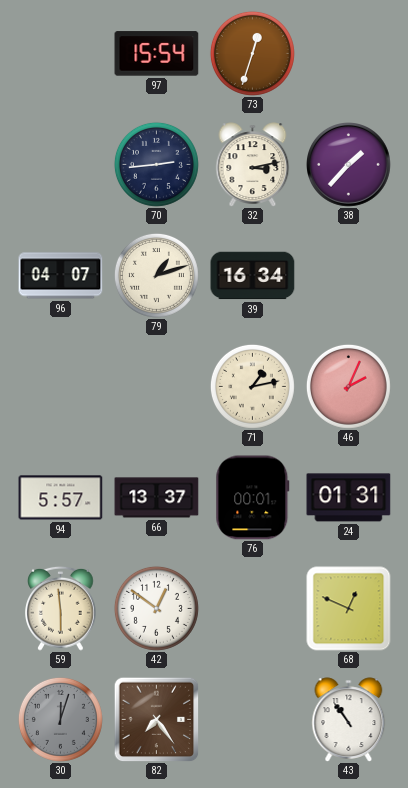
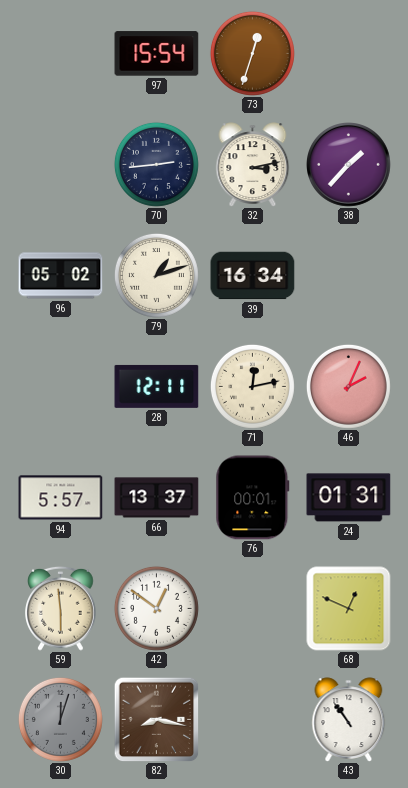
96: 04:07 -> 05:02
28: none -> 12:11
71: 1:13 -> 12:13
82: 7:24 -> 8:17
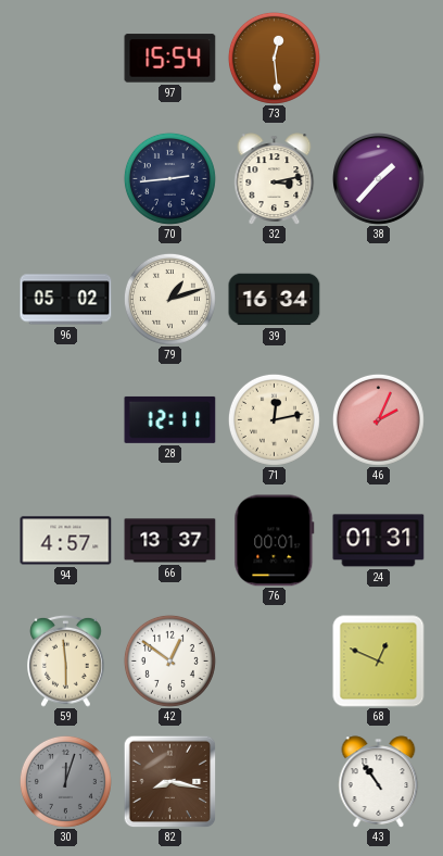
73: 12:33 -> 12:29
94: 5:57 -> 4:57
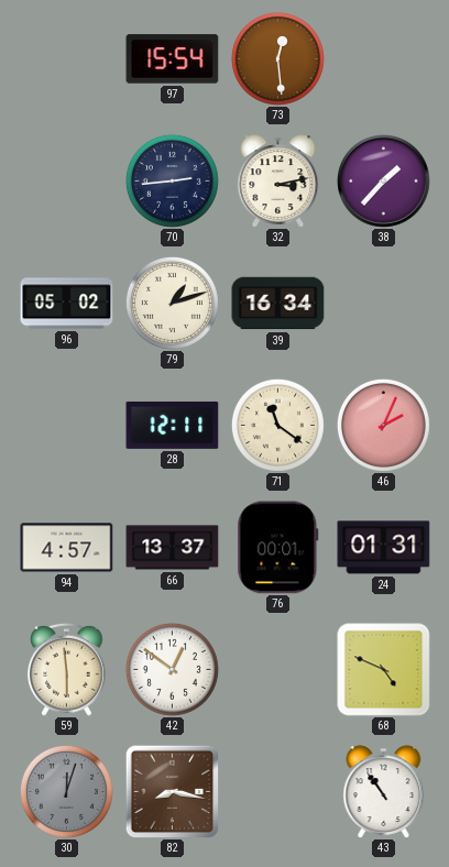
71: 12:13 -> 11:21
68: 12:49 -> 4:49
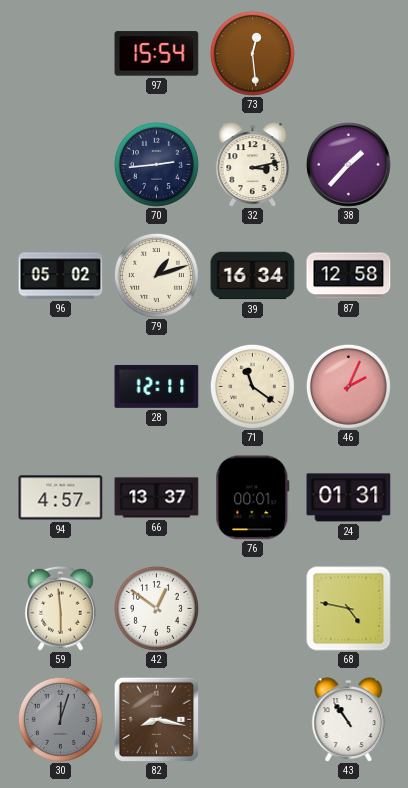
87: none -> 12:58
68: 4:49 -> 4:47
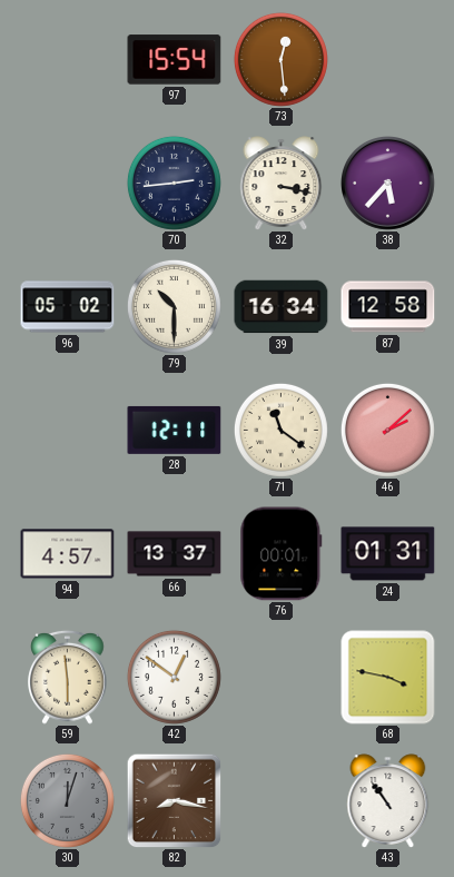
32: 3:13 -> 3:17
38: 1:37 -> 5:37
79: 1:12 -> 10:30
46: 2:04 -> 2:08
68: 4:47 -> 3:47
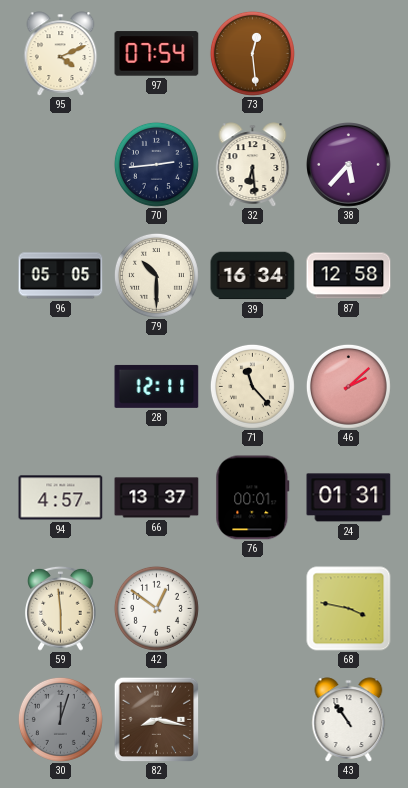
95: none -> 4:11
97: 15:54 -> 07:54
32: 3:17 -> 6:29
96: 05:02 -> 05:05
71: 11:21 -> 11:23
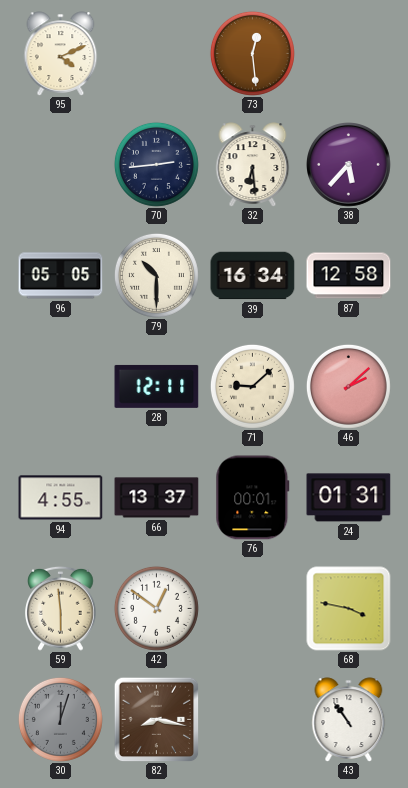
97: 07:54 -> none
71: 11:23 -> 9:08
94: 4:57 -> 4:55
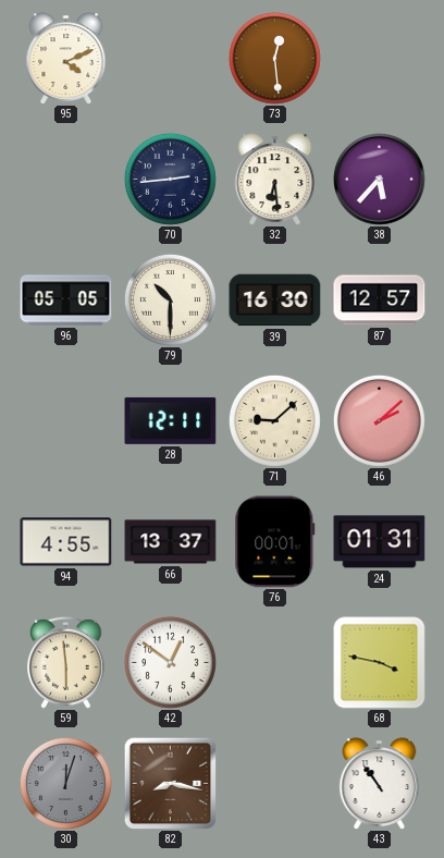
39: 16:34 -> 16:30
87: 12:58 -> 12:57
